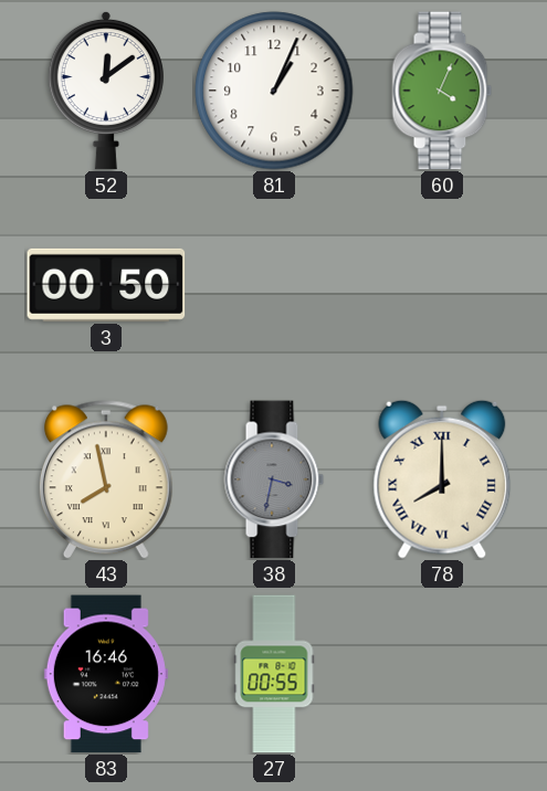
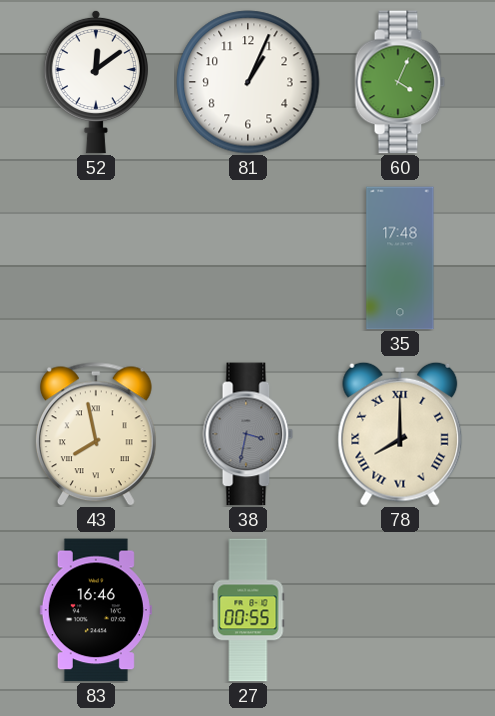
3: 00:50 -> none
35: none -> 17:48
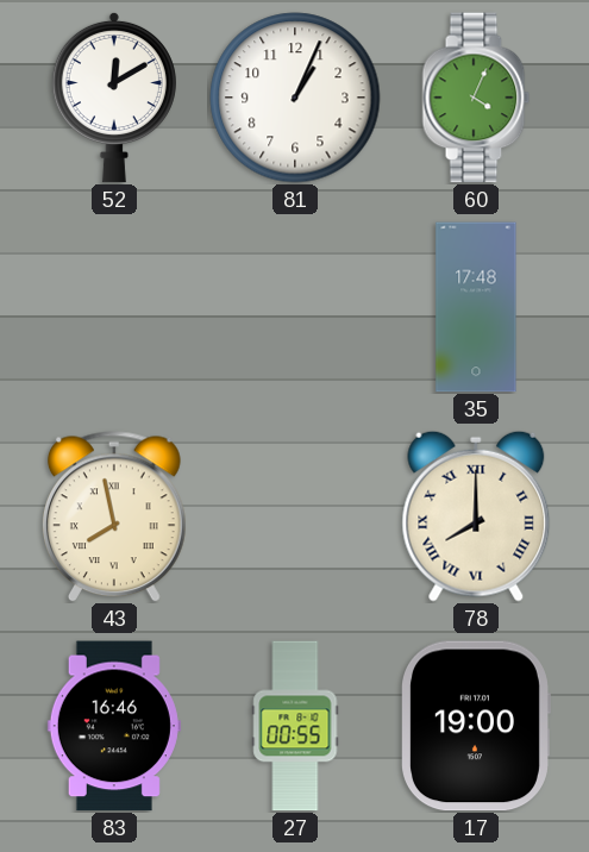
52: 12:09 -> 12:10
38: 3:32 -> none
17: none -> 19:00
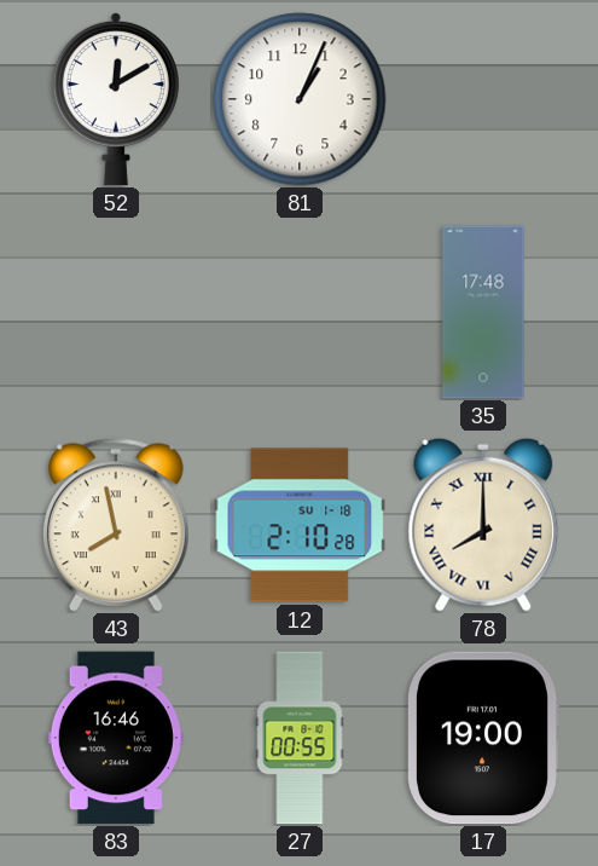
60: 4:04 -> none
12: none -> 2:10
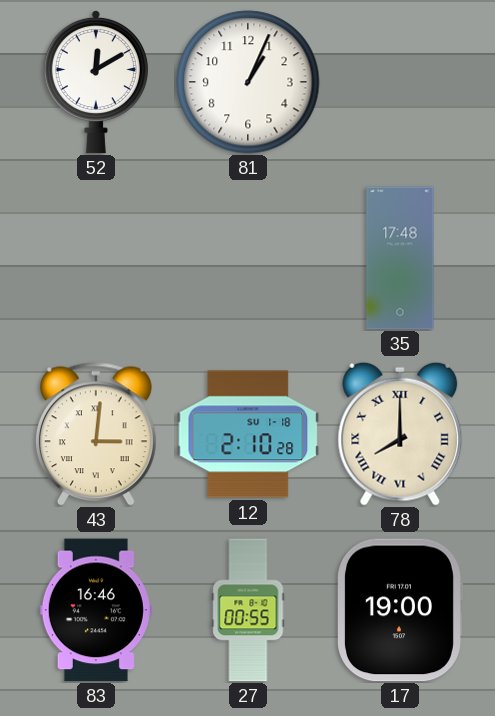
43: 7:58 -> 3:01
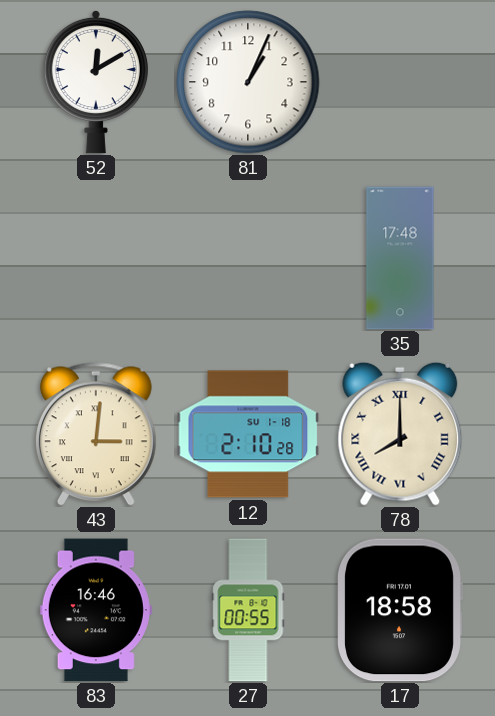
17: 19:00 -> 18:58
